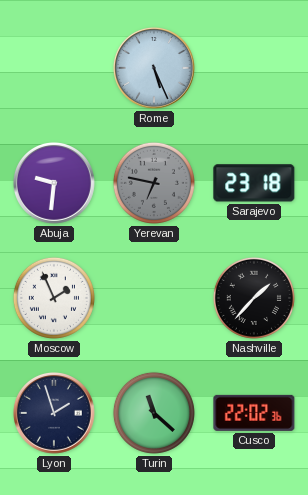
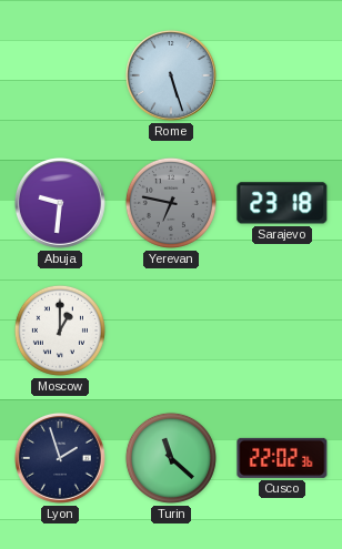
Rome: 5:26 -> 5:27
Moscow: 1:56 -> 1:00
Nashville: 1:37 -> none
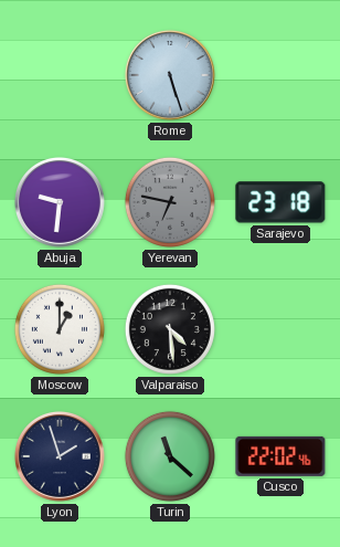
Valparaiso: none -> 4:29
Cusco: 22:02:36 -> 22:02:46
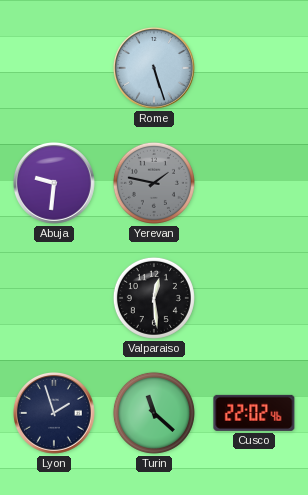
Yerevan: 6:47 -> 1:47
Sarajevo: 23:18 -> none
Moscow: 1:00 -> none
Valparaiso: 4:29 -> 12:29
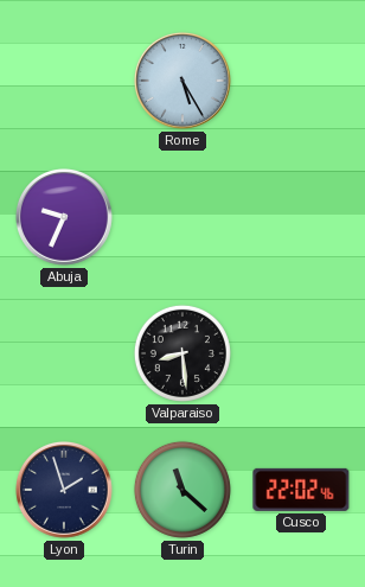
Rome: 5:27 -> 5:25
Abuja: 9:31 -> 9:34
Yerevan: 1:47 -> none
Valparaiso: 12:29 -> 8:29
